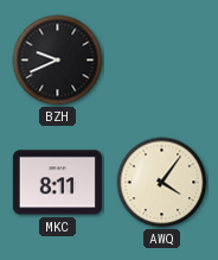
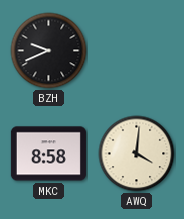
MKC: 8:11 -> 8:58
AWQ: 4:06 -> 4:01
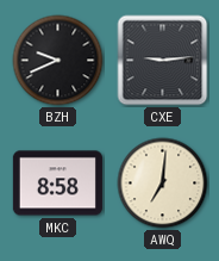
CXE: none -> 9:14
AWQ: 4:01 -> 7:01
